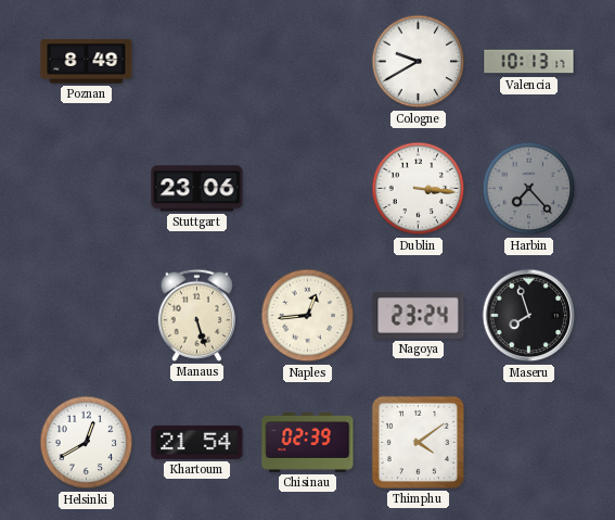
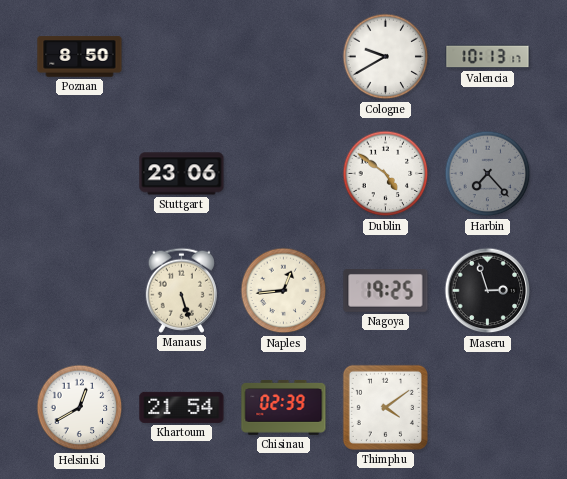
Poznan: 8:49 -> 8:50
Dublin: 3:16 -> 4:51
Nagoya: 23:24 -> 19:25
Maseru: 7:57 -> 2:57
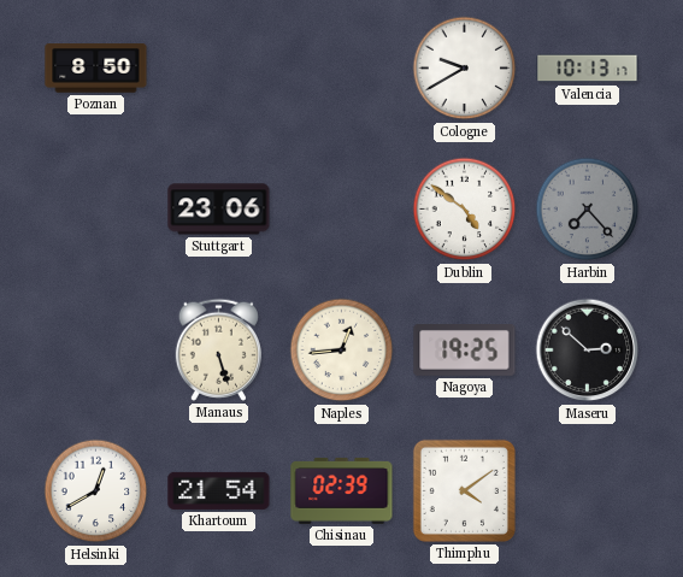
Maseru: 2:57 -> 2:52
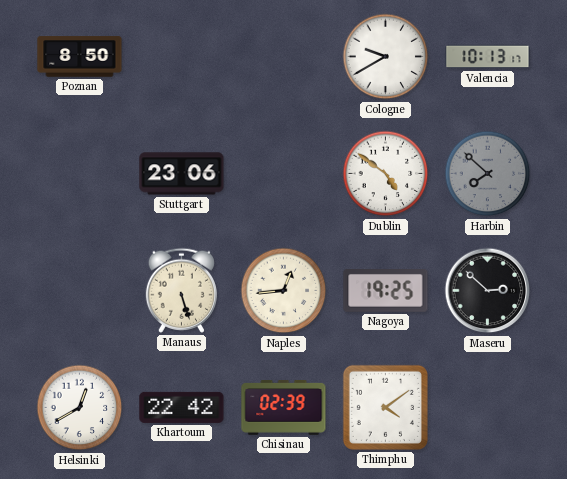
Harbin: 7:23 -> 7:52
Khartoum: 21:54 -> 22:42
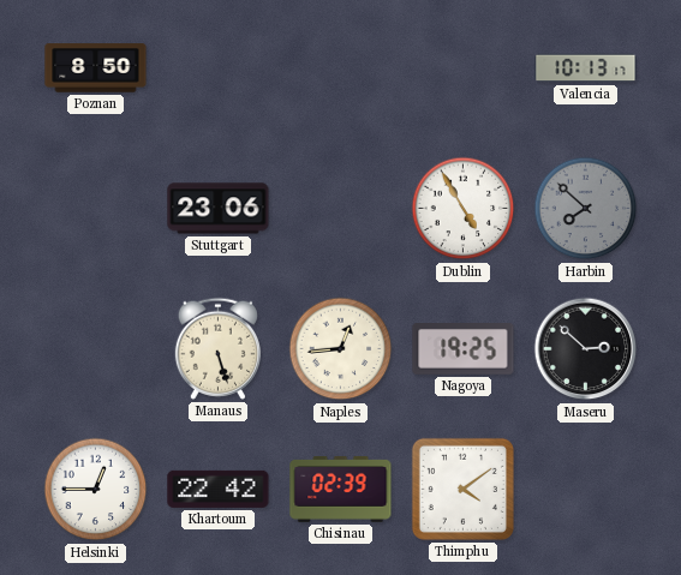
Cologne: 9:40 -> none
Dublin: 4:51 -> 4:55
Helsinki: 12:40 -> 12:45
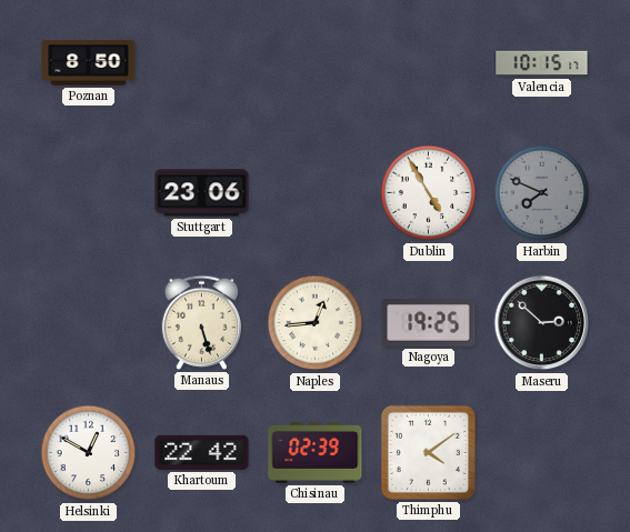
Valencia: 10:13 -> 10:15
Harbin: 7:52 -> 7:49
Helsinki: 12:45 -> 12:50
